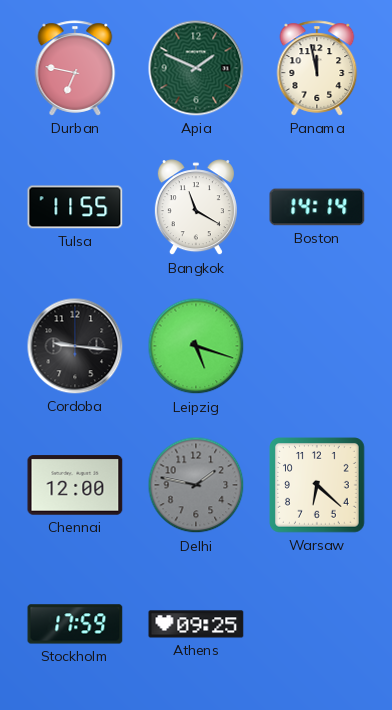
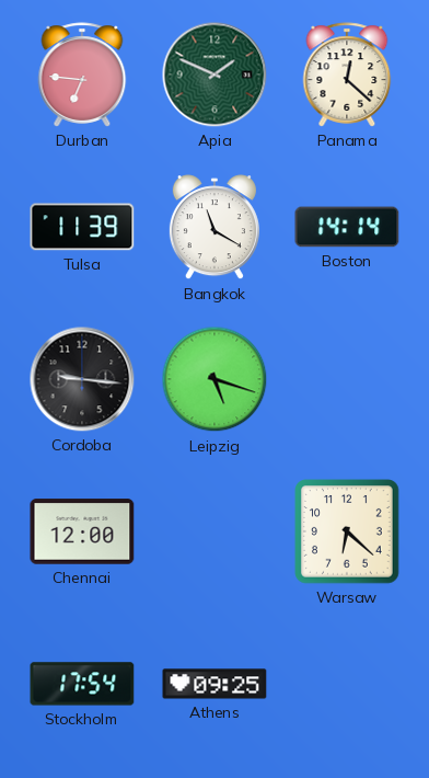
Durban: 6:47 -> 6:46
Panama: 11:58 -> 12:22
Tulsa: 11:55 -> 11:39
Delhi: 1:47 -> none
Stockholm: 17:59 -> 17:54
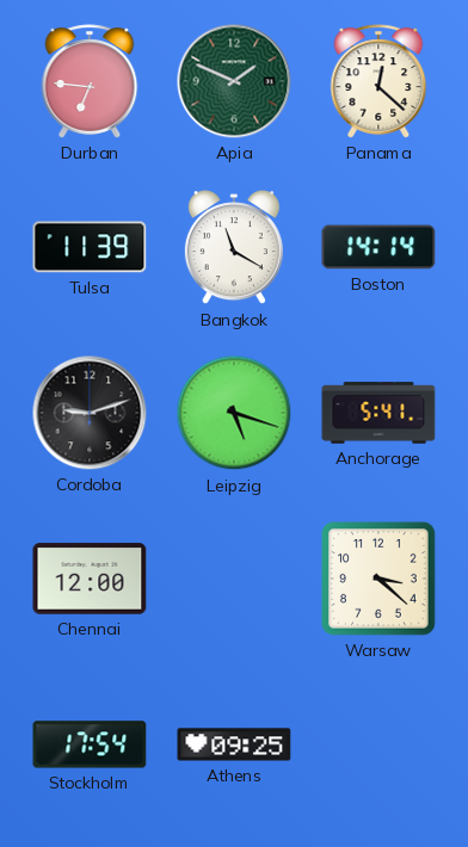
Cordoba: 9:16 -> 9:12
Anchorage: none -> 5:41
Warsaw: 6:22 -> 3:22
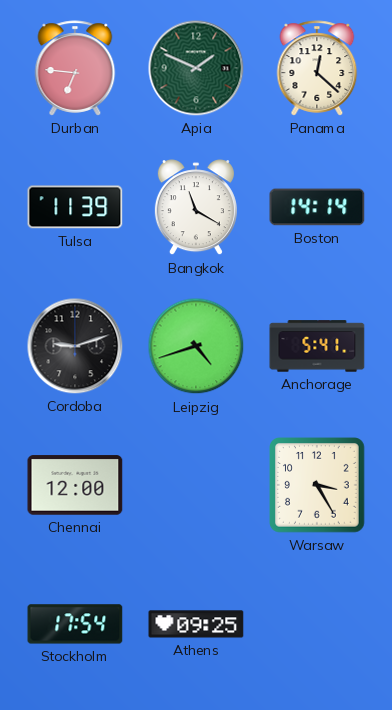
Leipzig: 5:18 -> 4:42
Warsaw: 3:22 -> 3:25
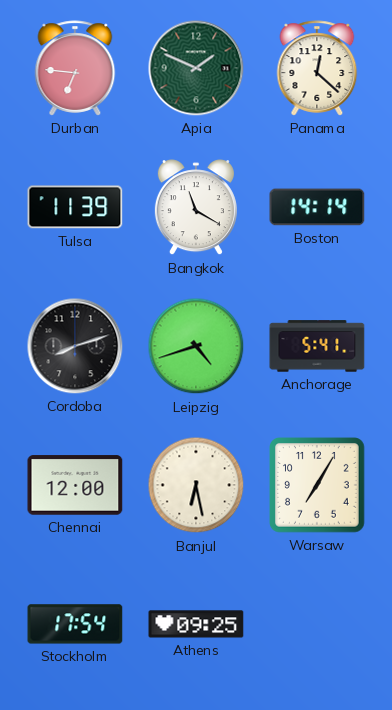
Cordoba: 9:12 -> 8:12
Banjul: none -> 6:28
Warsaw: 3:25 -> 7:05
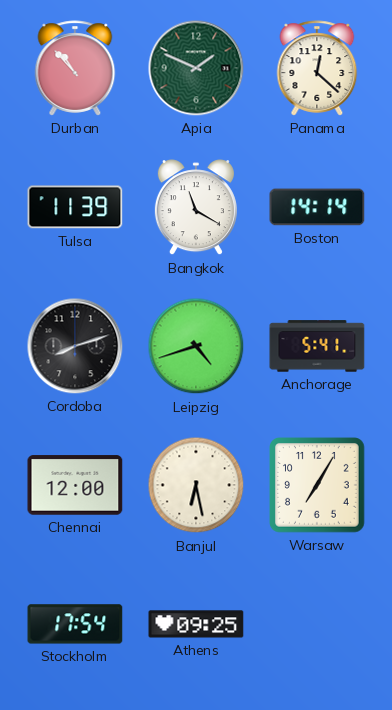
Durban: 6:46 -> 10:53
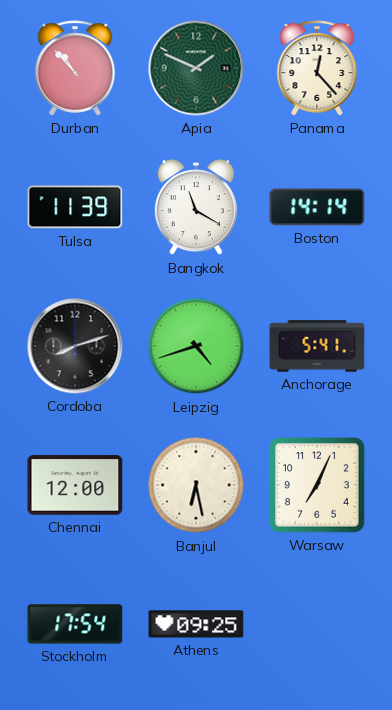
Panama: 12:22 -> 12:23
Warsaw: 7:05 -> 7:04
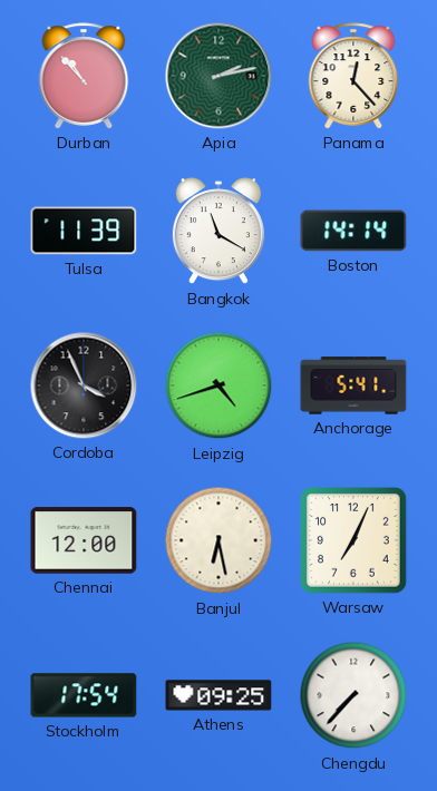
Apia: 1:49 -> 2:13
Cordoba: 8:12 -> 3:56
Chengdu: none -> 7:37
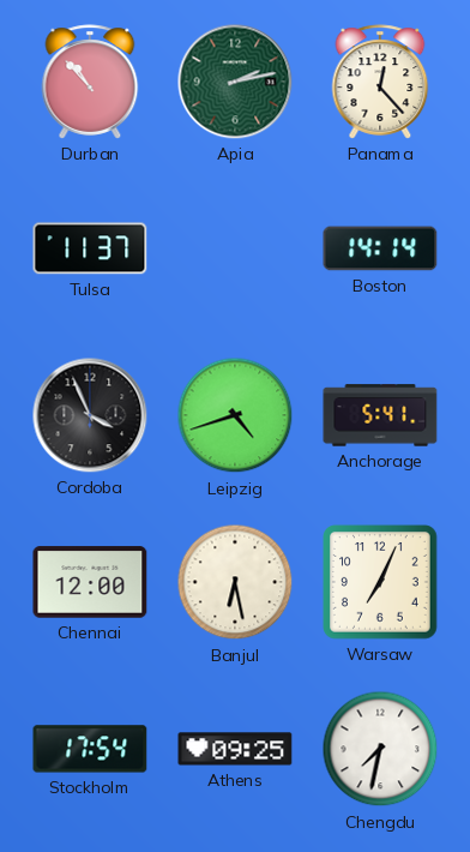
Tulsa: 11:39 -> 11:37
Bangkok: 11:20 -> none
Chengdu: 7:37 -> 7:32
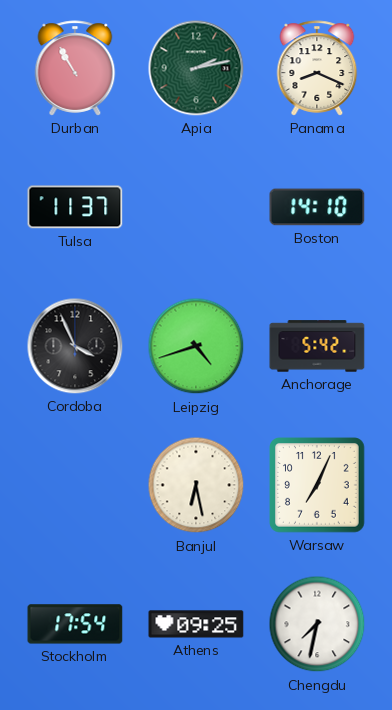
Durban: 10:53 -> 10:55
Panama: 12:23 -> 8:19
Boston: 14:14 -> 14:10
Anchorage: 5:41 -> 5:42
Chennai: 12:00 -> none
